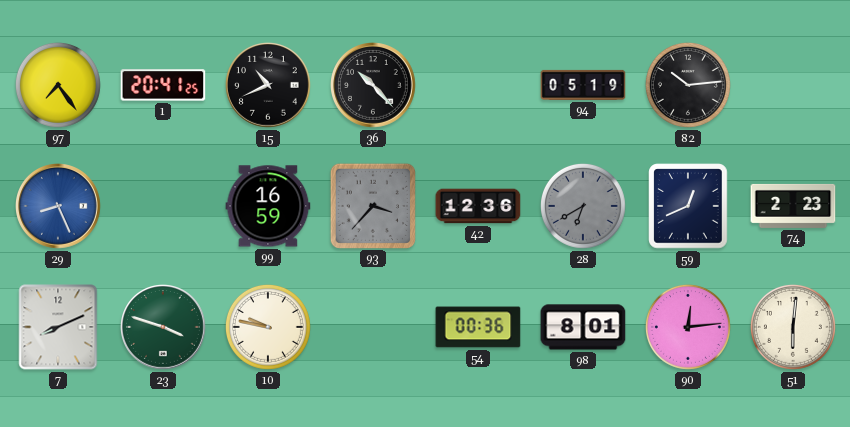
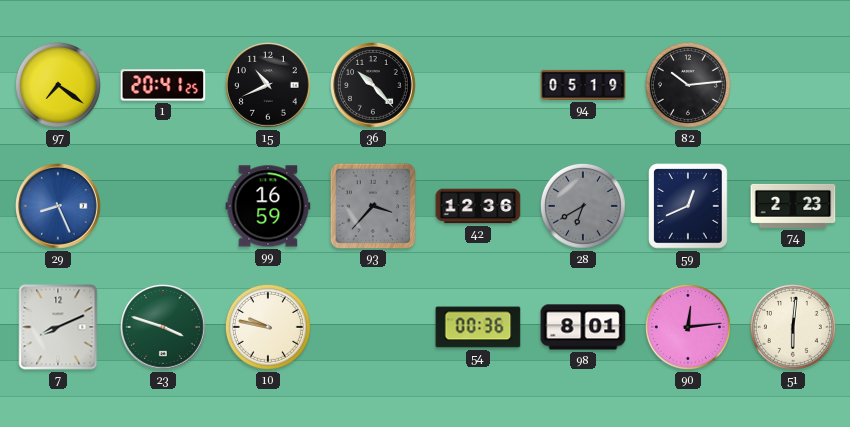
97: 7:24 -> 7:21
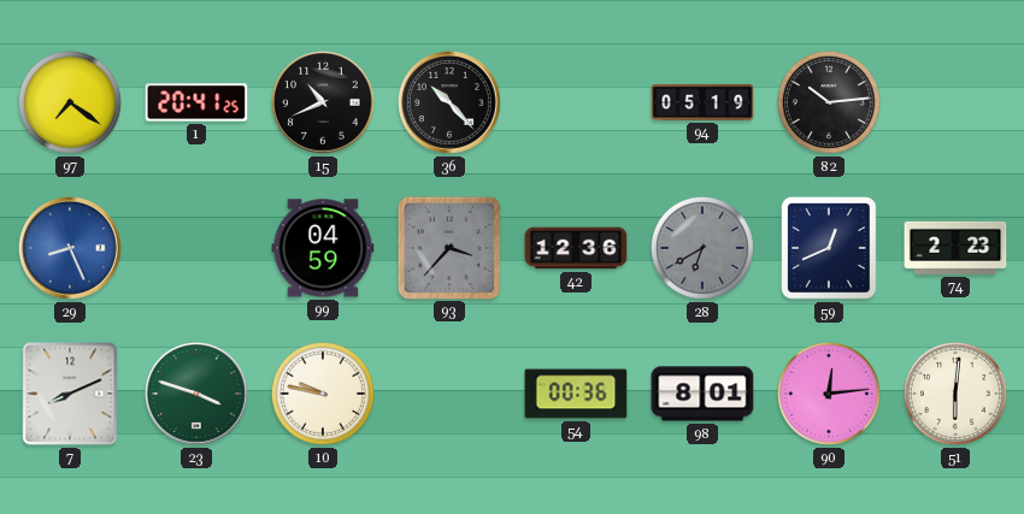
99: 16:59 -> 04:59
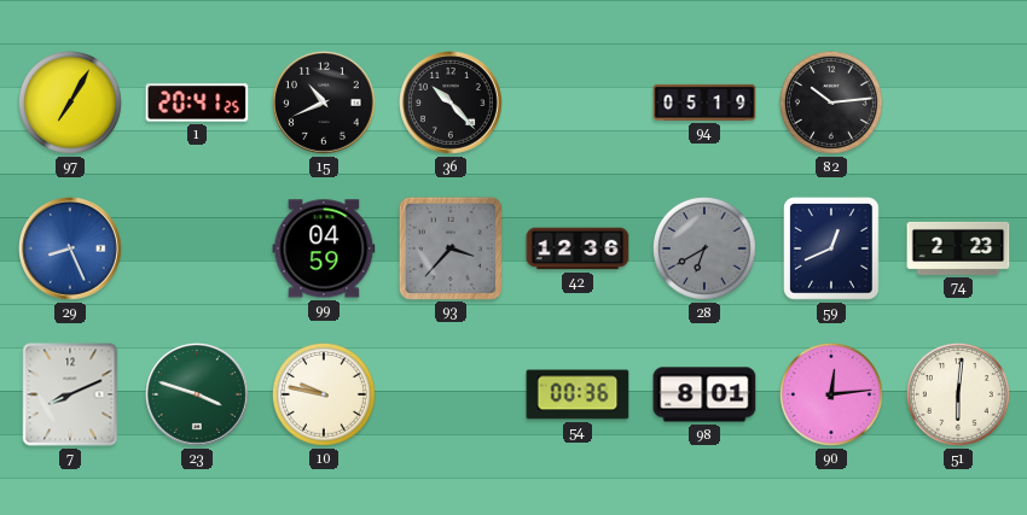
97: 7:21 -> 7:05
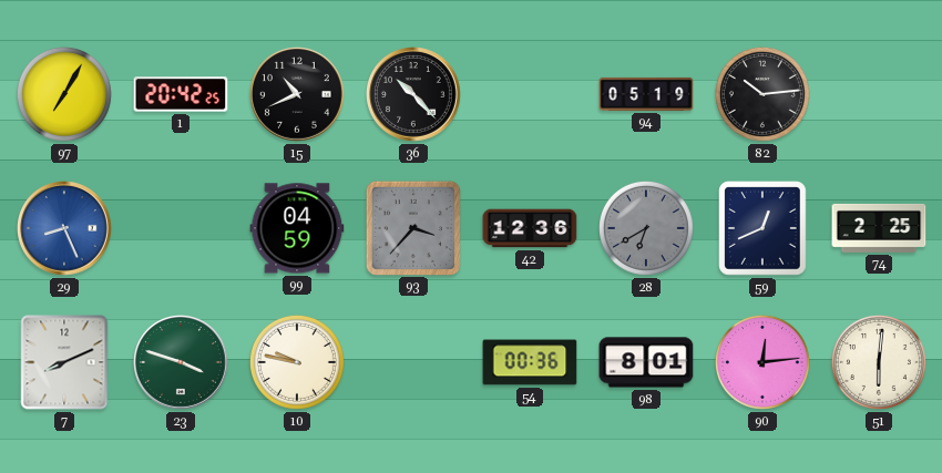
1: 20:41 -> 20:42
74: 2:23 -> 2:25
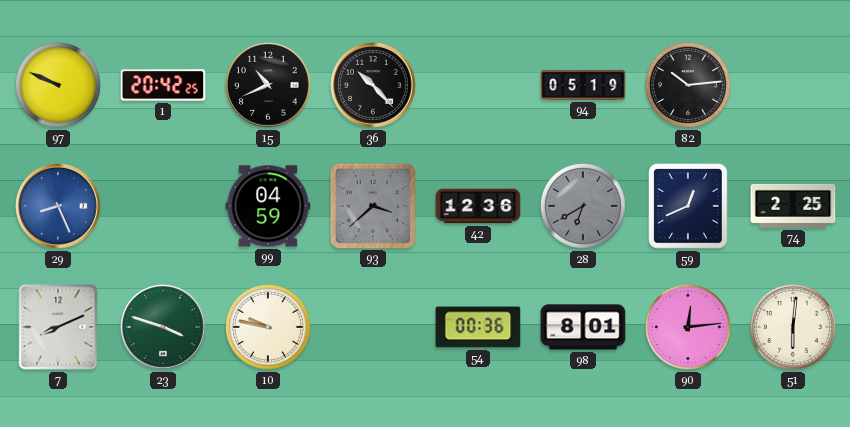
97: 7:05 -> 9:49
93: 3:37 -> 3:38
